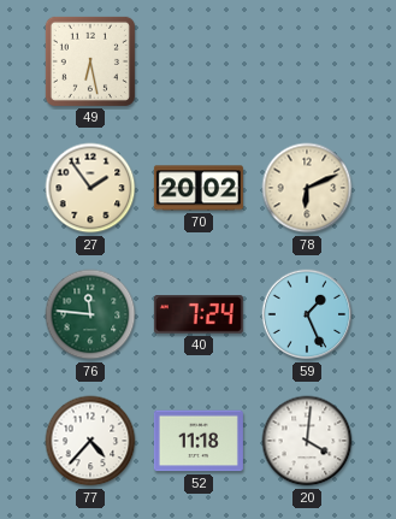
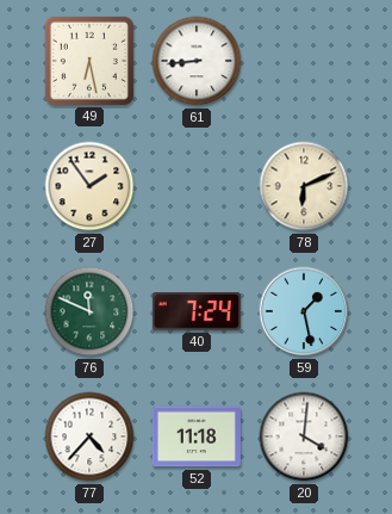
61: none -> 8:44
70: 20:02 -> none
76: 11:46 -> 11:49
59: 1:26 -> 1:28
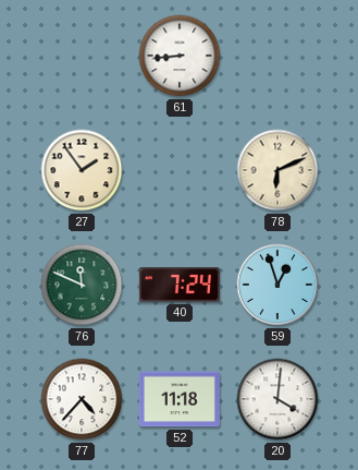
49: 6:28 -> none
59: 1:28 -> 12:57
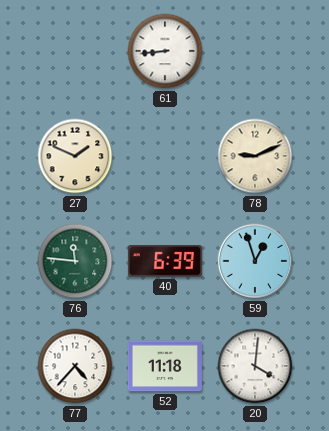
27: 1:54 -> 1:49
78: 6:11 -> 9:11
76: 11:49 -> 11:46
40: 7:24 -> 6:39
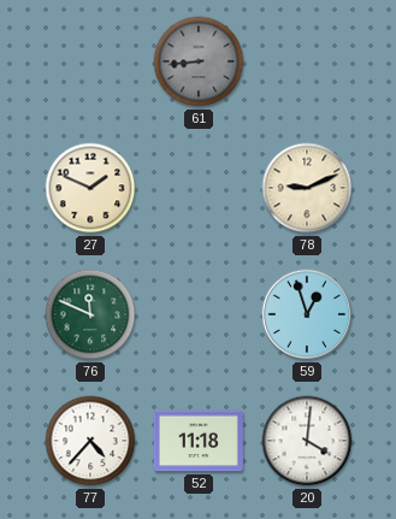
61 dial: white -> grey
76: 11:46 -> 11:49
40: 6:39 -> none
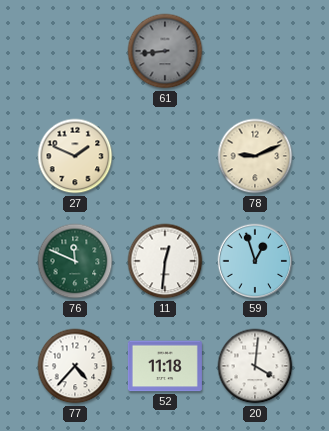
11: none -> 12:31
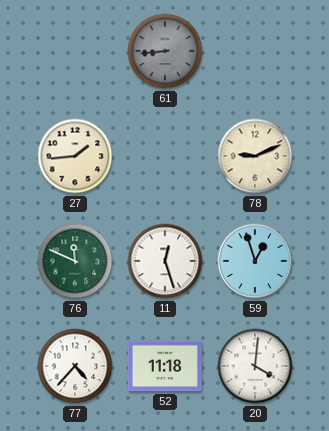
27: 1:49 -> 1:44
11: 12:31 -> 12:27
